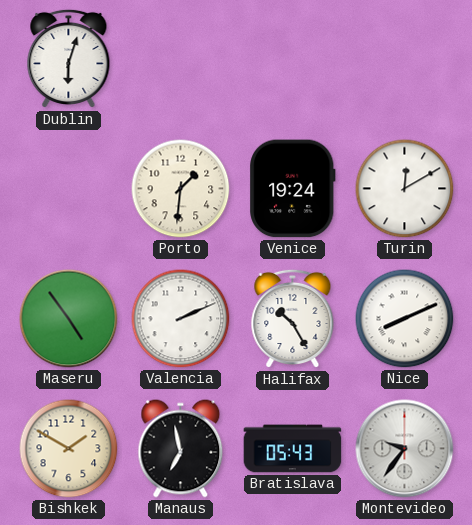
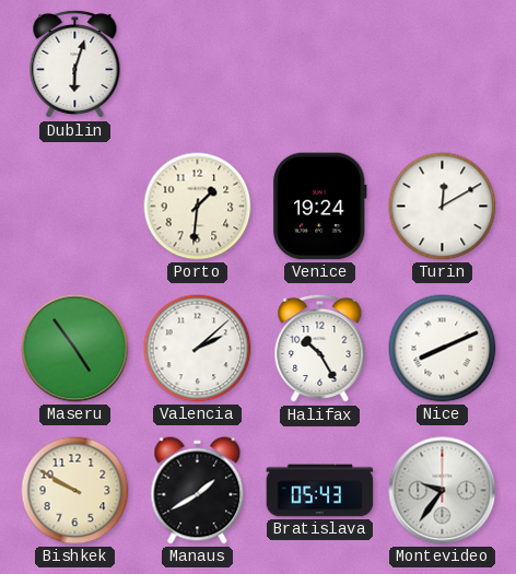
Valencia: 2:11 -> 2:08
Bishkek: 1:50 -> 9:50
Manaus: 6:58 -> 1:40
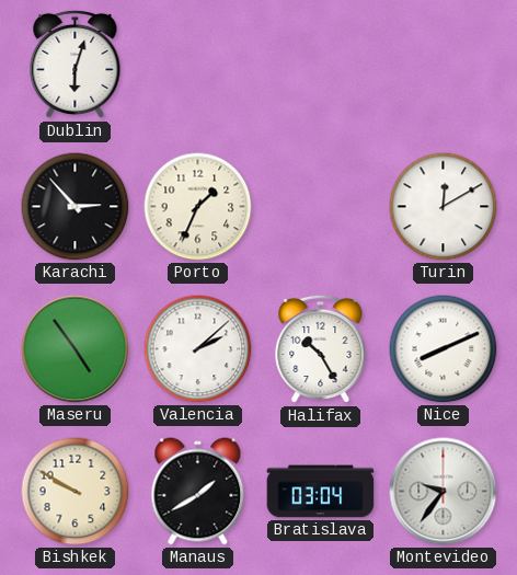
Karachi: none -> 2:53
Porto: 1:31 -> 1:34
Venice: 19:24 -> none
Bratislava: 05:43 -> 03:04
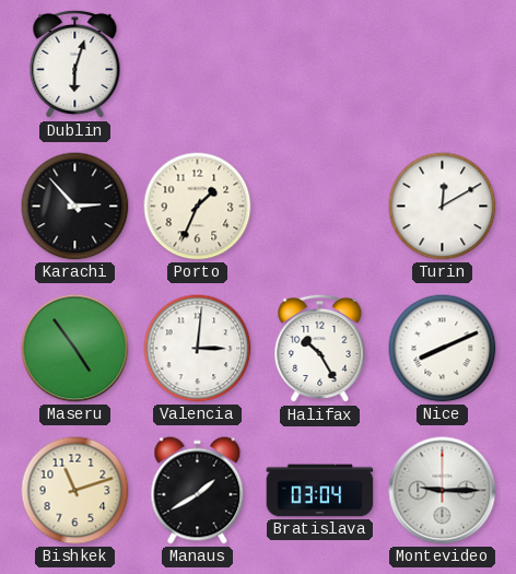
Valencia: 2:08 -> 3:01
Bishkek: 9:50 -> 11:12
Montevideo: 9:36 -> 9:15
